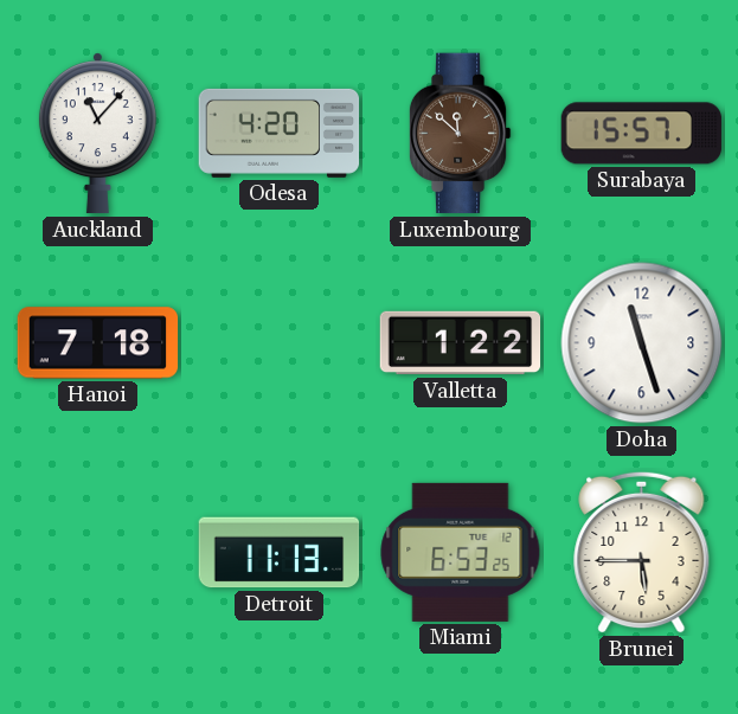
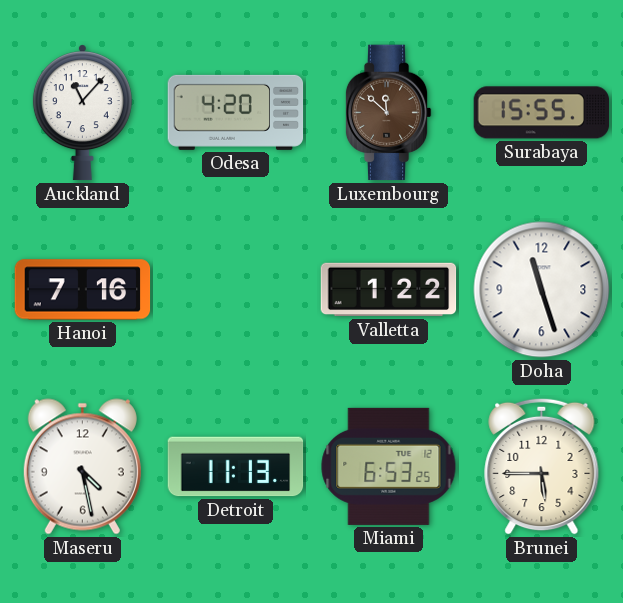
Surabaya: 15:57 -> 15:55
Hanoi: 7:18 -> 7:16
Maseru: none -> 4:28
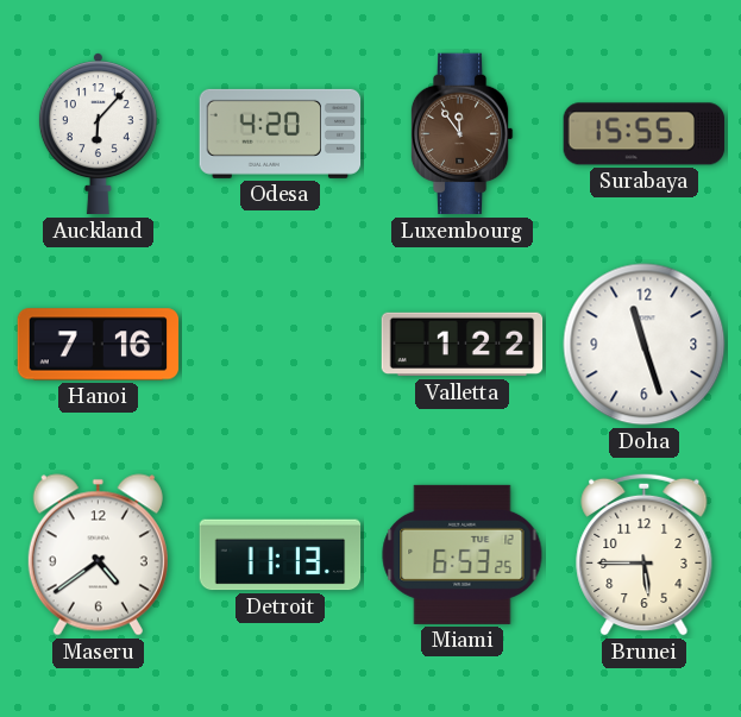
Auckland: 11:07 -> 6:07
Luxembourg: 11:52 -> 11:54
Maseru: 4:28 -> 4:39
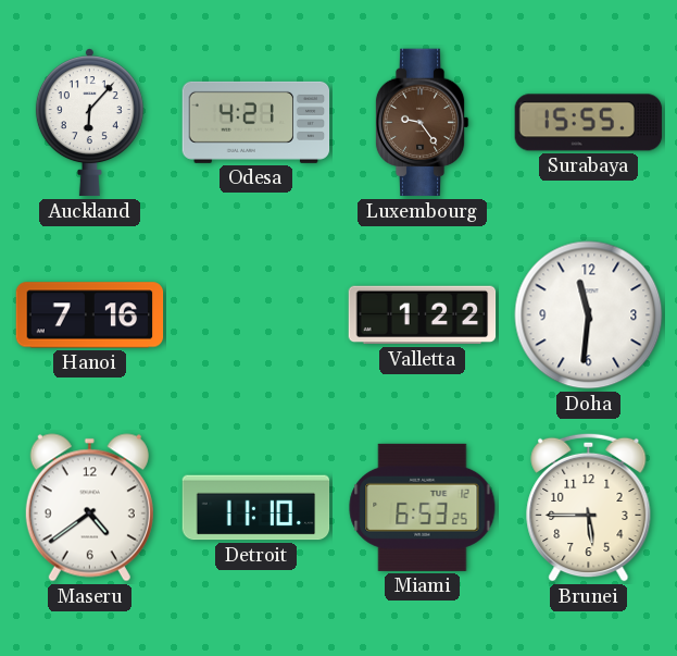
Odesa: 4:20 -> 4:21
Luxembourg: 11:54 -> 9:24
Doha: 11:27 -> 11:31
Detroit: 11:13 -> 11:10
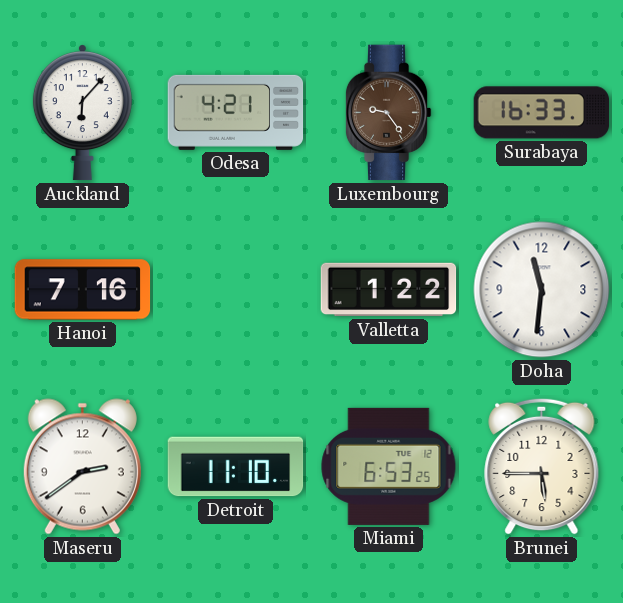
Surabaya: 15:55 -> 16:33
Maseru: 4:39 -> 2:39
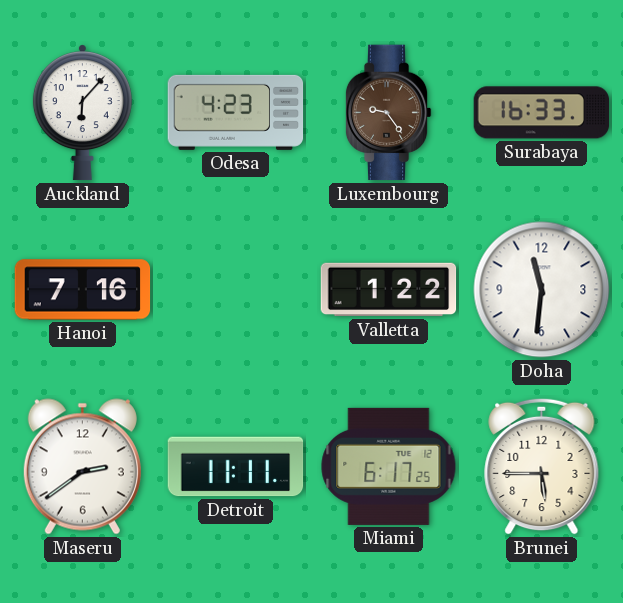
Odesa: 4:21 -> 4:23
Detroit: 11:10 -> 11:11
Miami: 6:53 -> 6:17
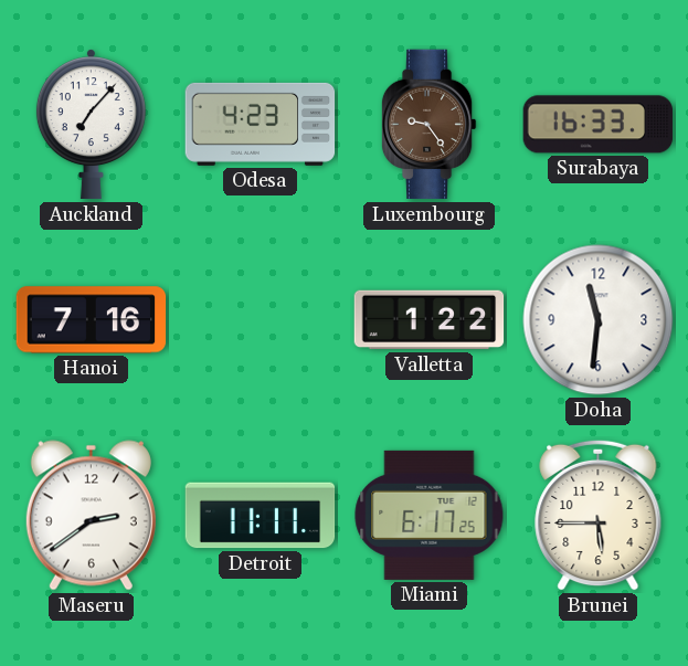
Auckland: 6:07 -> 7:07
